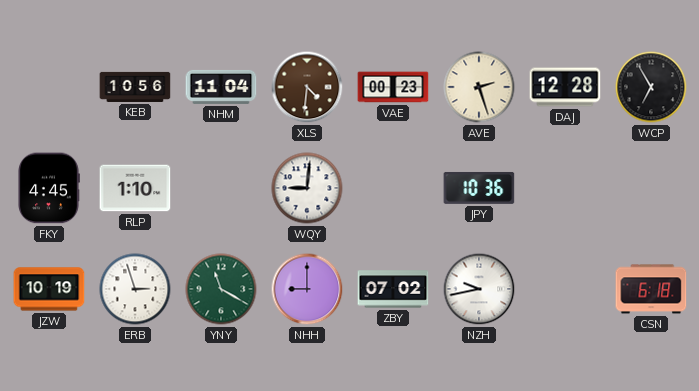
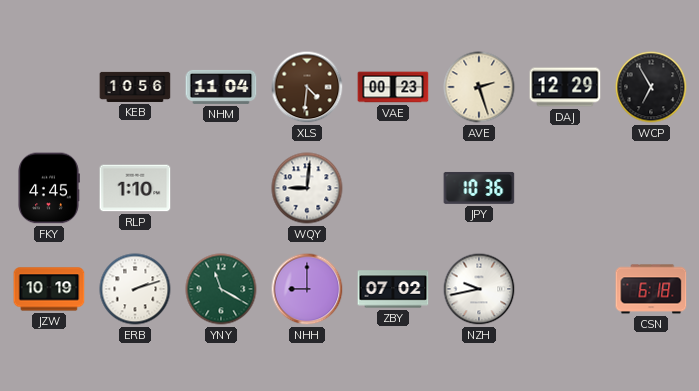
DAJ: 12:28 -> 12:29
ERB: 2:57 -> 2:12
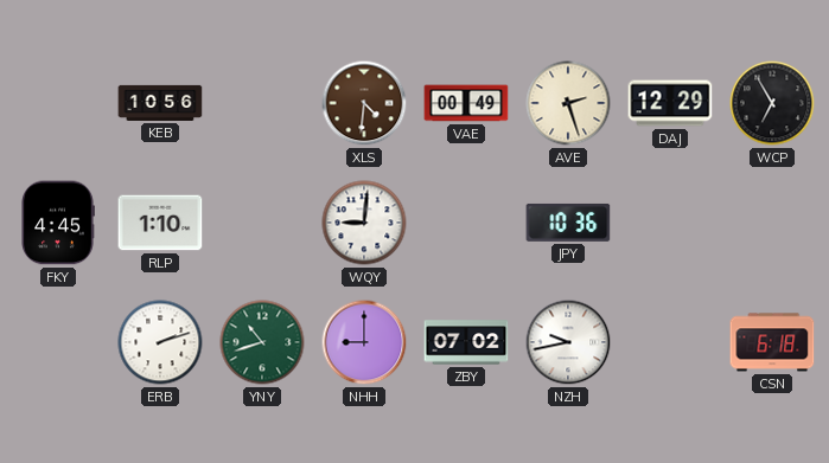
NHM: 11:04 -> none
VAE: 00:23 -> 00:49
JZW: 10:19 -> none
YNY: 11:20 -> 10:42
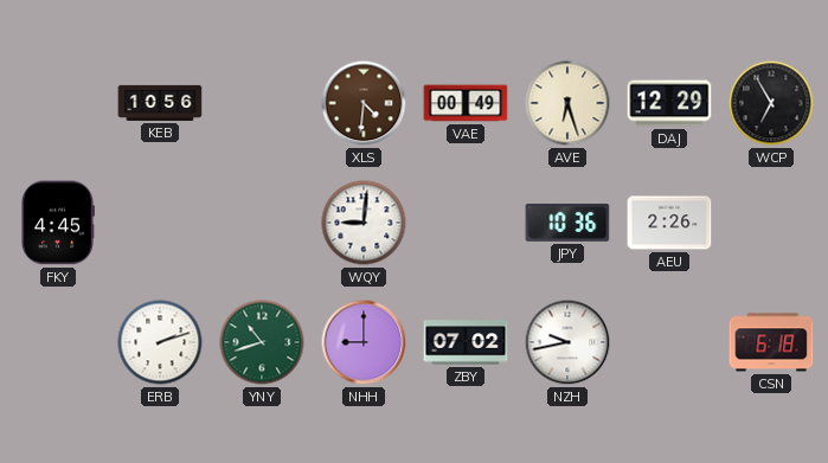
AVE: 2:27 -> 6:27
RLP: 1:10 -> none
AEU: none -> 2:26
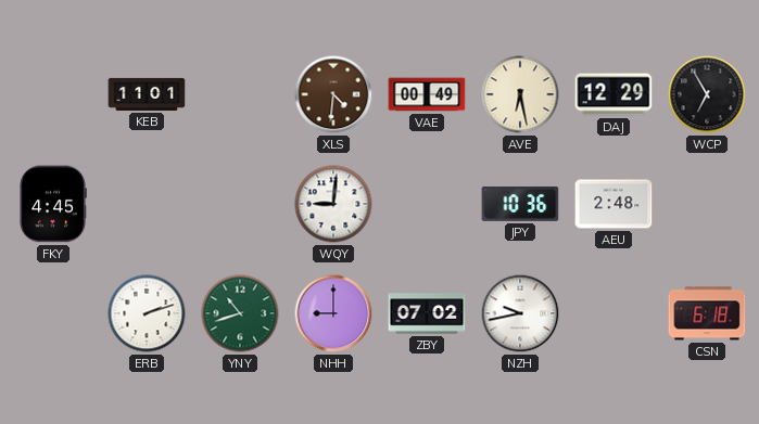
KEB: 10:56 -> 11:01
AVE: 6:27 -> 6:28
AEU: 2:26 -> 2:48
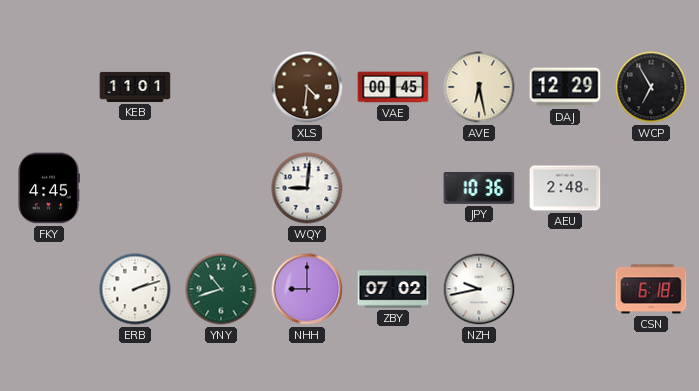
VAE: 00:49 -> 00:45
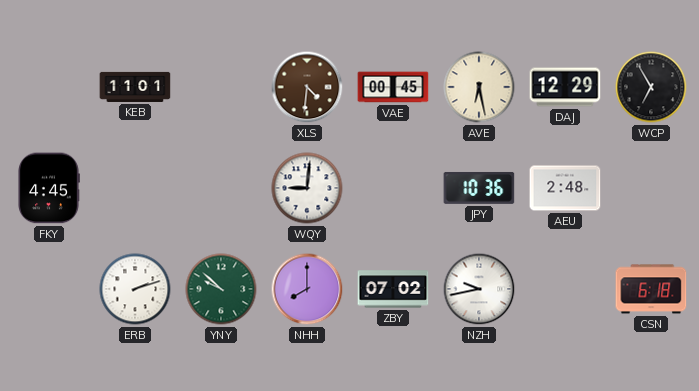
YNY: 10:42 -> 9:52
NHH: 9:00 -> 8:00
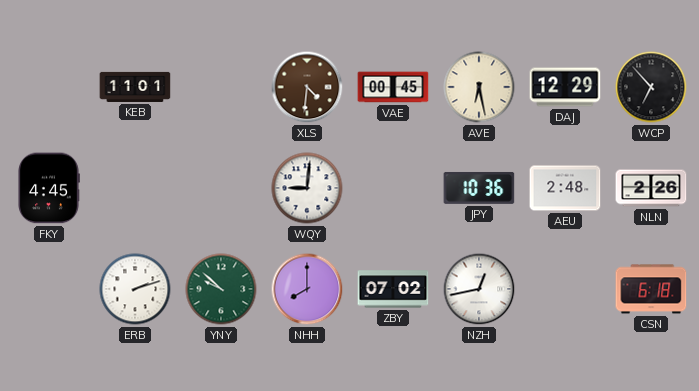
WCP: 6:55 -> 6:53
NLN: none -> 2:26
NZH: 9:43 -> 12:43
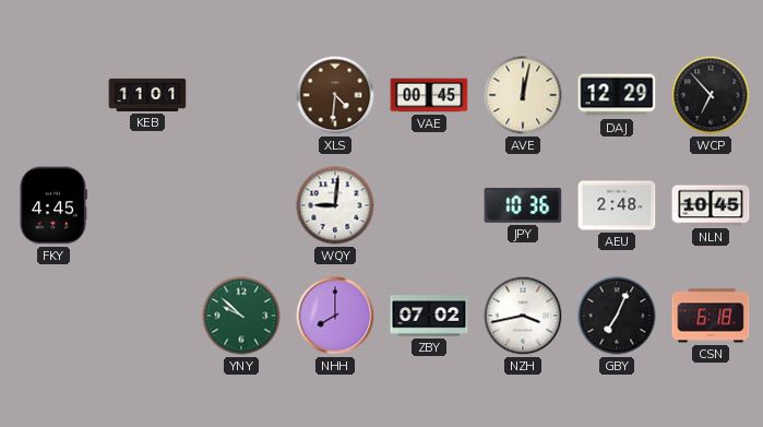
AVE: 6:28 -> 12:02
NLN: 2:26 -> 10:45
ERB: 2:12 -> none
NZH: 12:43 -> 3:43
GBY: none -> 7:04
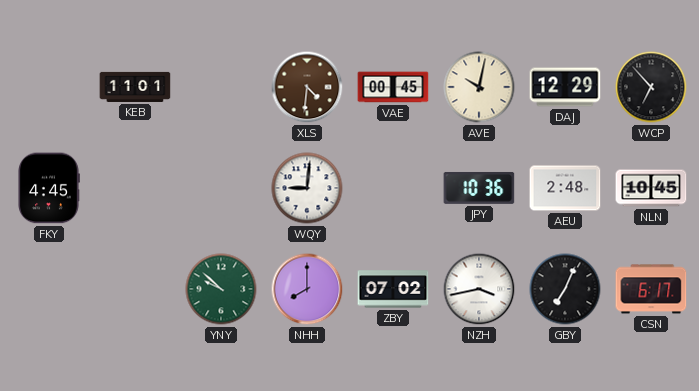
AVE: 12:02 -> 10:02
CSN: 6:18 -> 6:17
